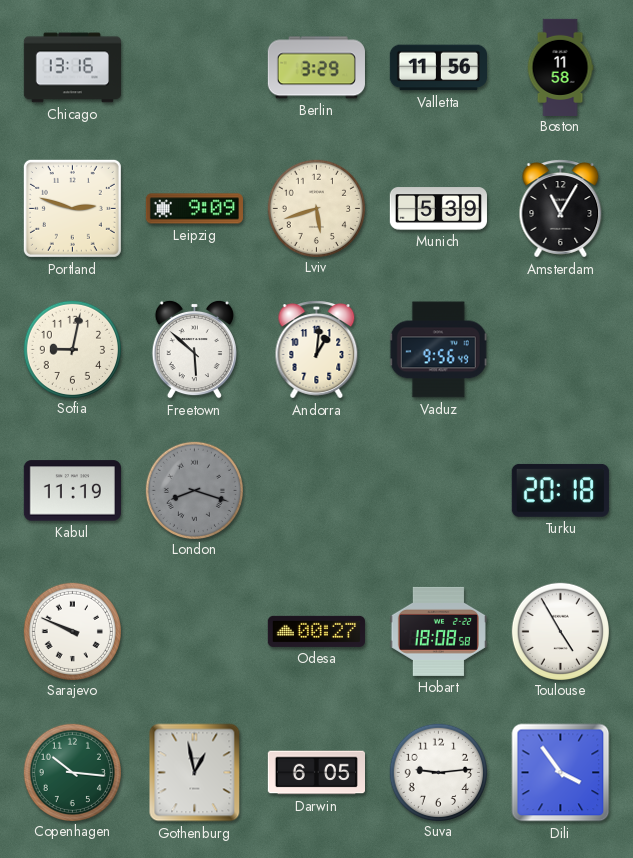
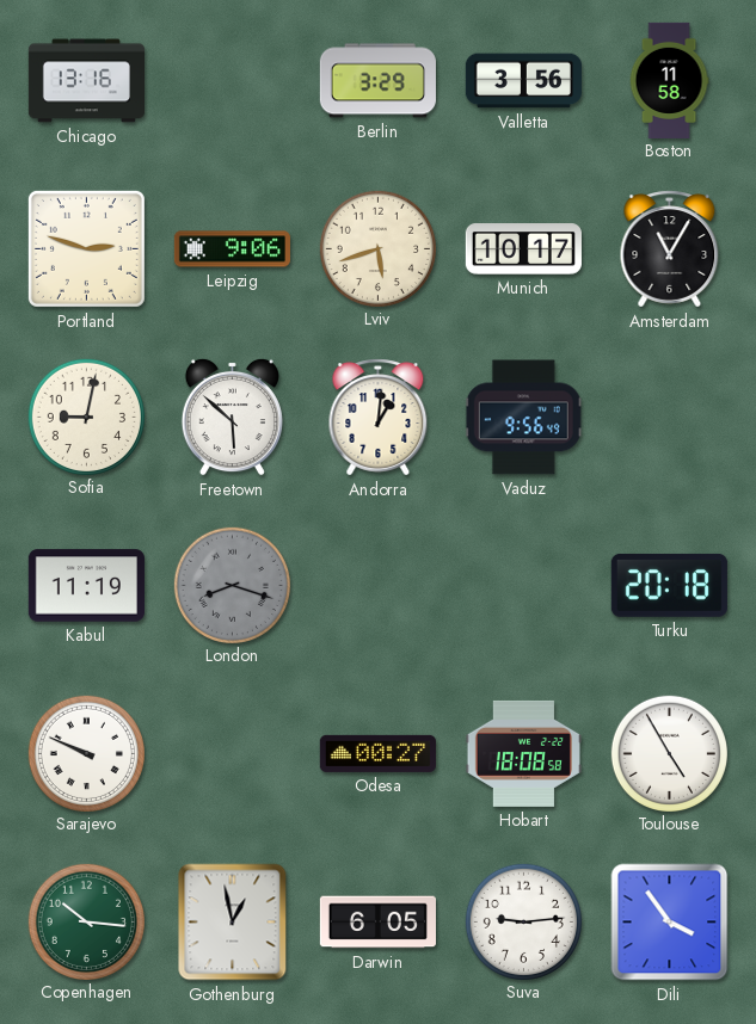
Valletta: 11:56 -> 3:56
Leipzig: 9:09 -> 9:06
Munich: 5:39 -> 10:17
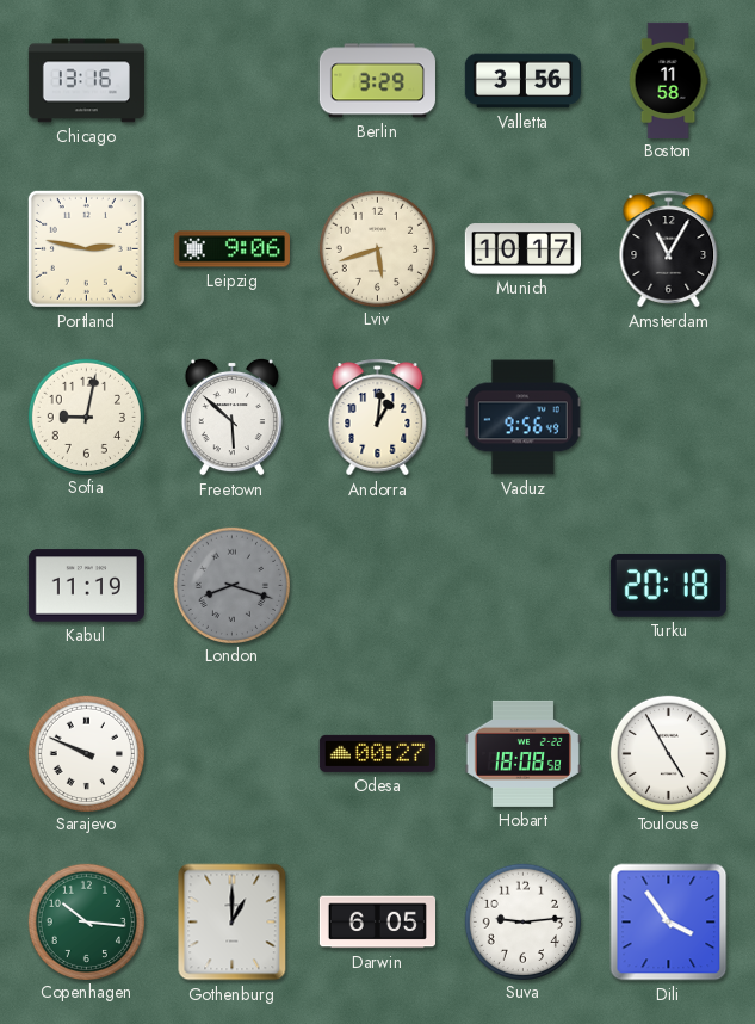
Portland: 2:48 -> 2:47
Gothenburg: 12:58 -> 1:00
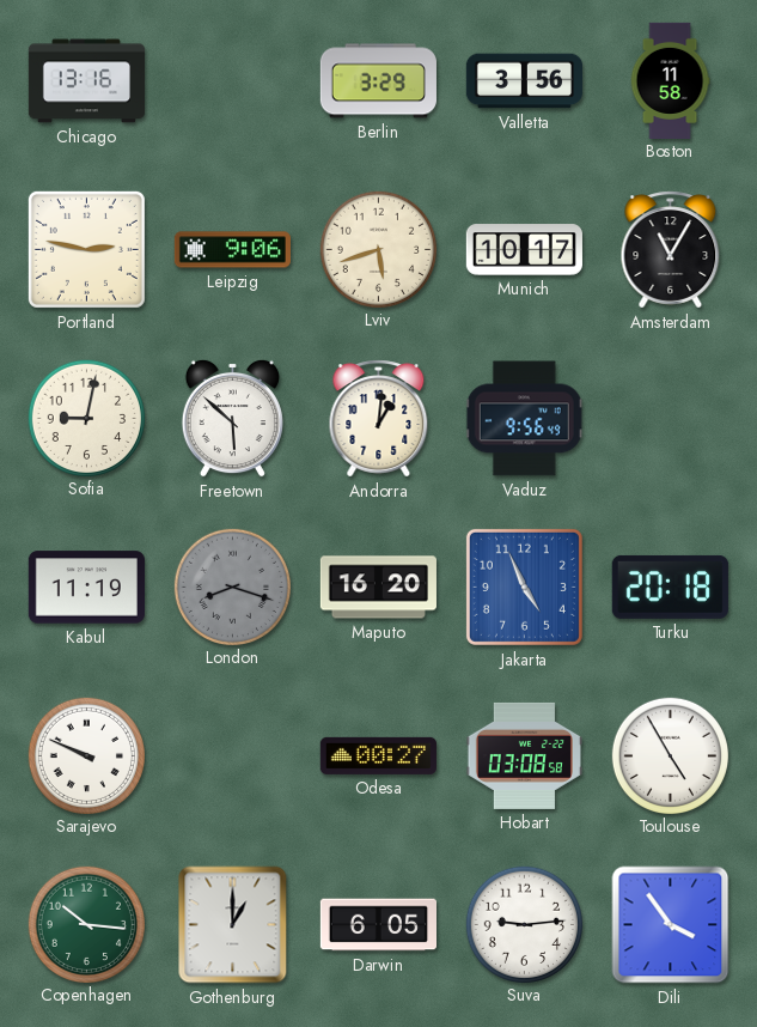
Maputo: none -> 16:20
Jakarta: none -> 4:56
Hobart: 18:08 -> 03:08
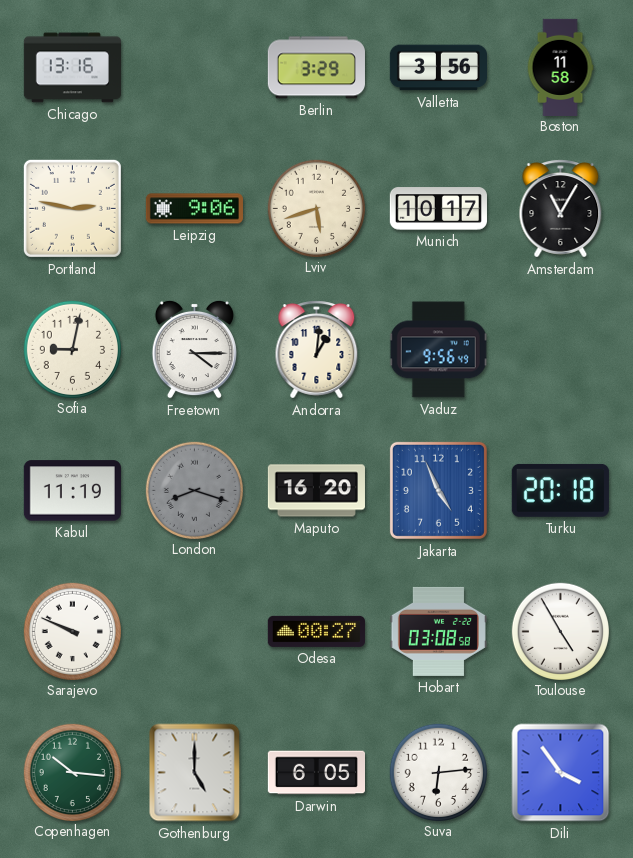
Freetown: 5:52 -> 4:15
Gothenburg: 1:00 -> 5:00
Suva: 9:14 -> 6:14
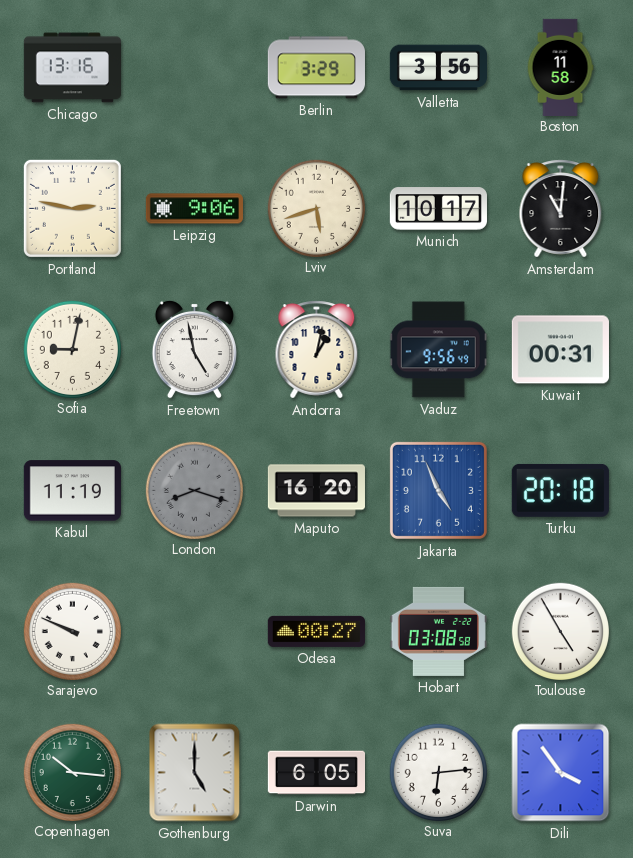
Amsterdam: 11:05 -> 11:01
Freetown: 4:15 -> 4:58
Andorra: 1:01 -> 1:02
Kuwait: none -> 00:31
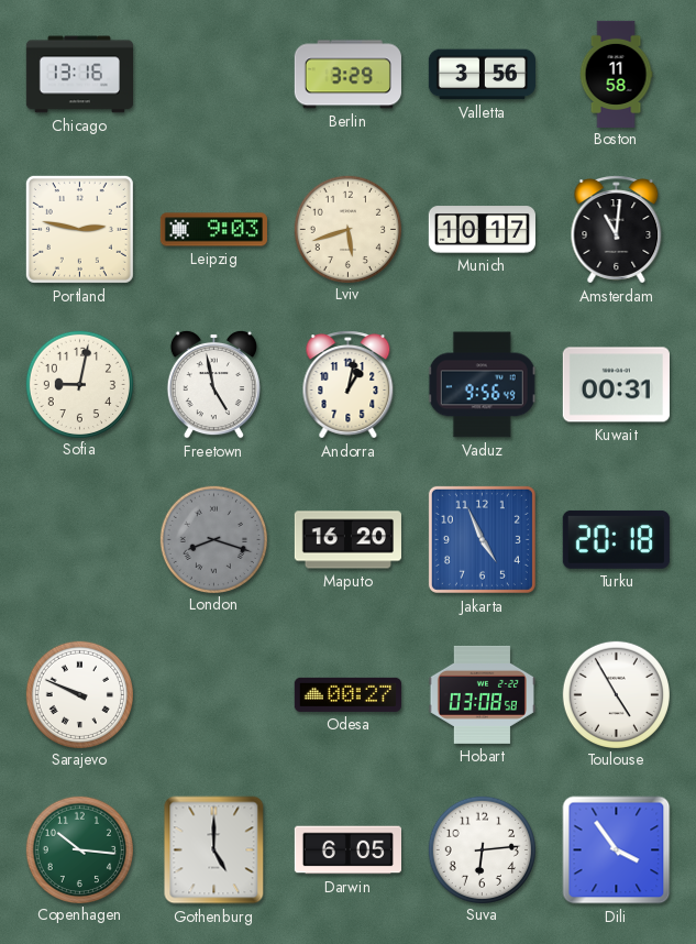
Leipzig: 9:06 -> 9:03
Kabul: 11:19 -> none
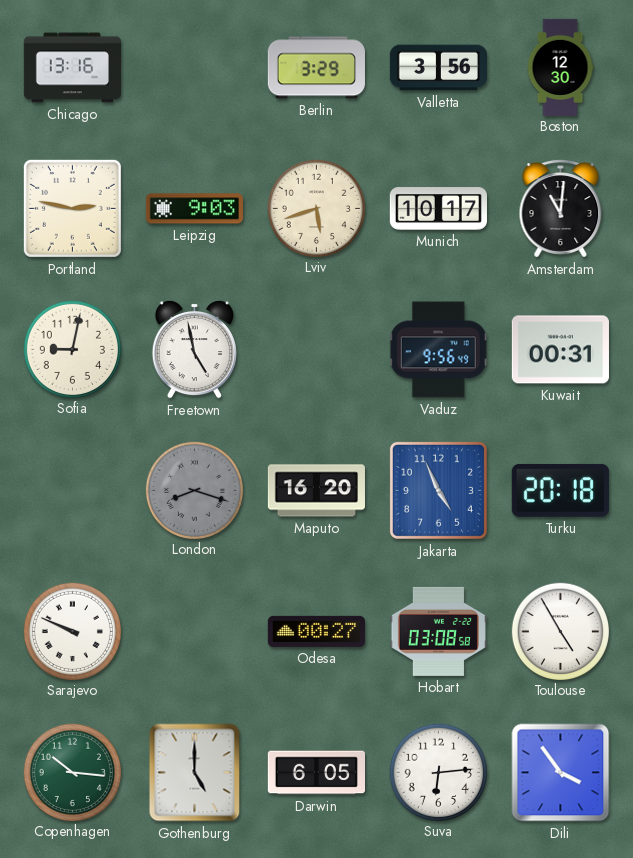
Boston: 11:58 -> 12:30
Andorra: 1:02 -> none
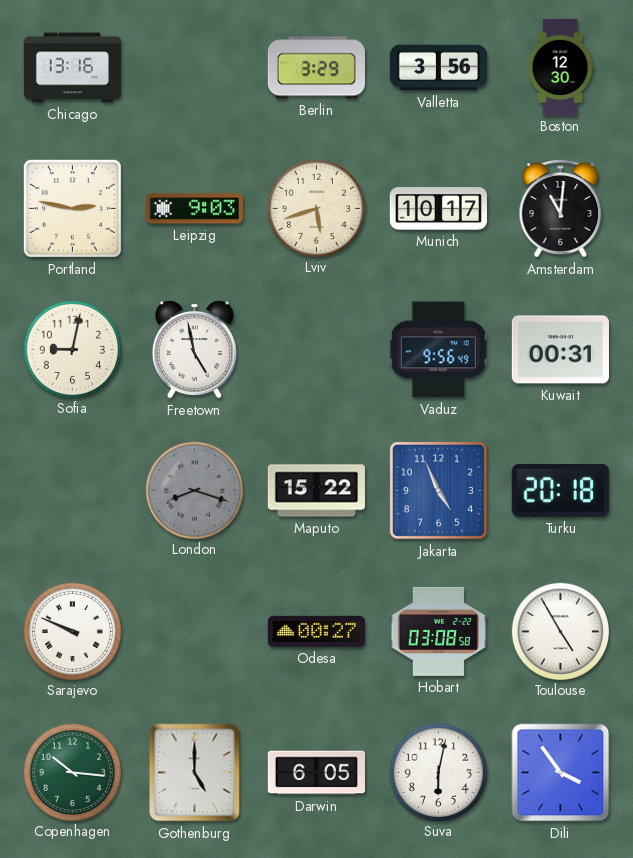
Maputo: 16:20 -> 15:22
Suva: 6:14 -> 6:02
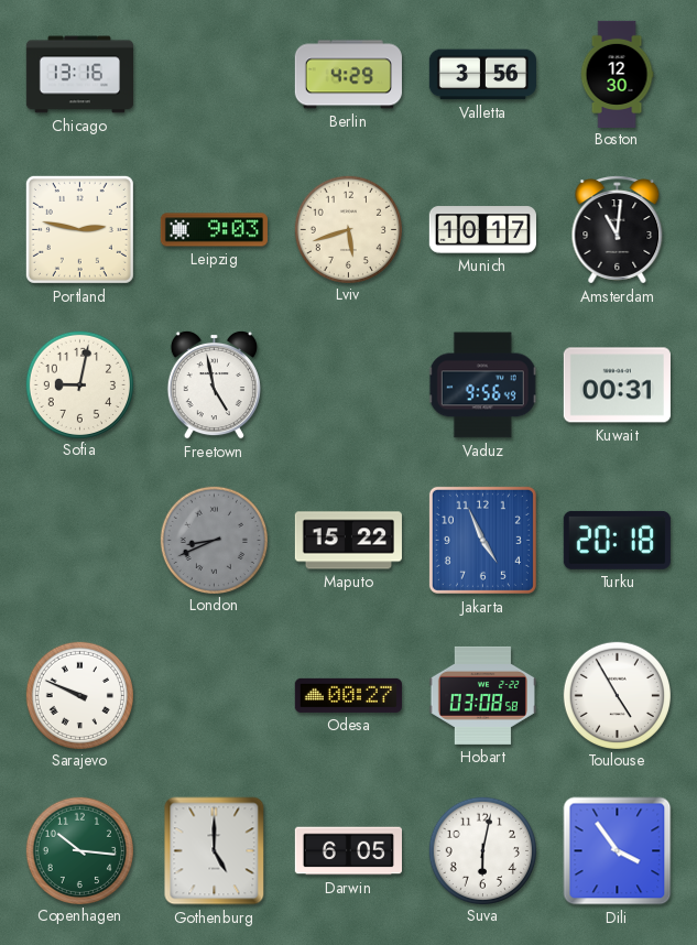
Berlin: 3:29 -> 4:29
London: 8:18 -> 8:41
